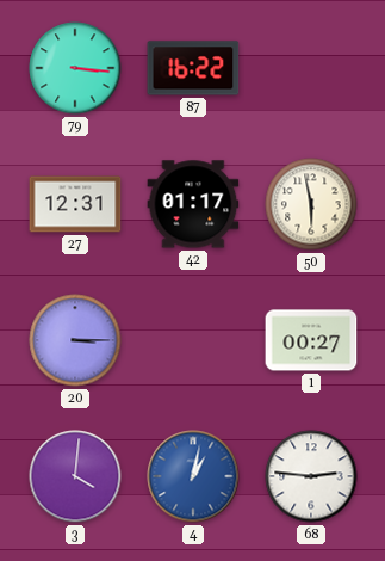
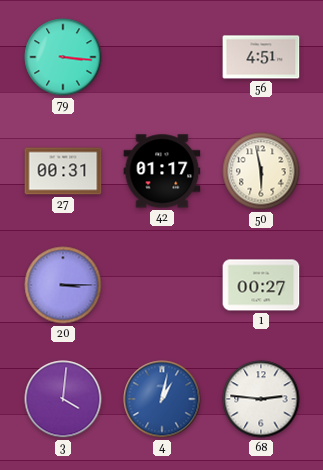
87: 16:22 -> none
56: none -> 4:51
27: 12:31 -> 00:31
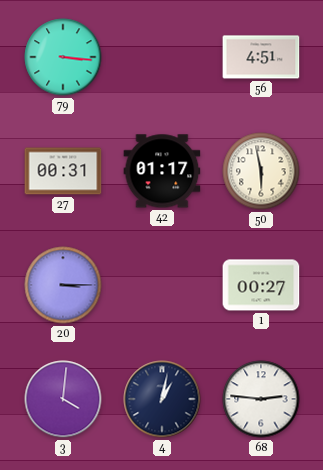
4 dial: blue -> navy
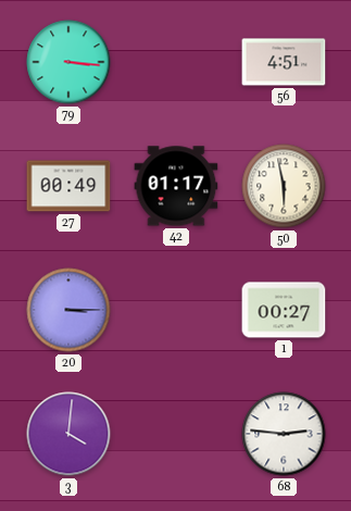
27: 00:31 -> 00:49
4: 1:02 -> none
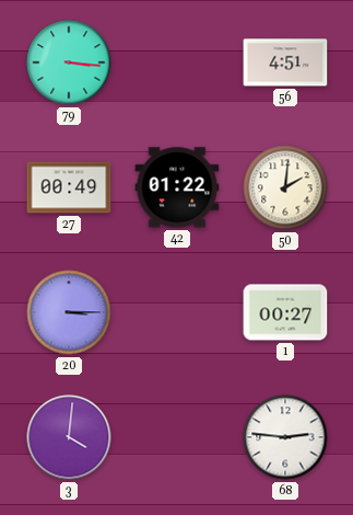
42: 01:17 -> 01:22
50: 5:58 -> 2:01
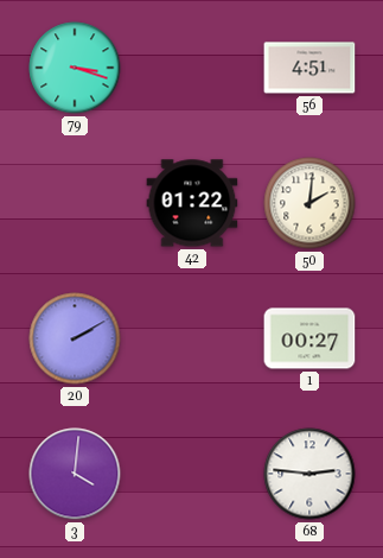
79: 3:16 -> 3:18
27: 00:49 -> none
20: 3:15 -> 2:10
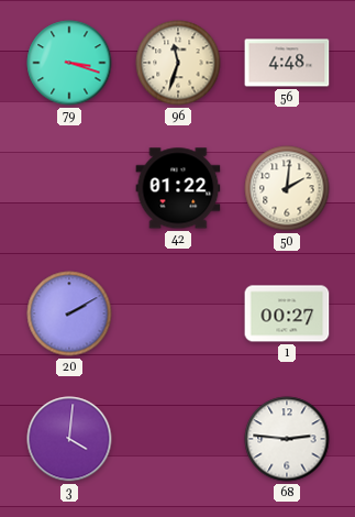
96: none -> 11:33
56: 4:51 -> 4:48
